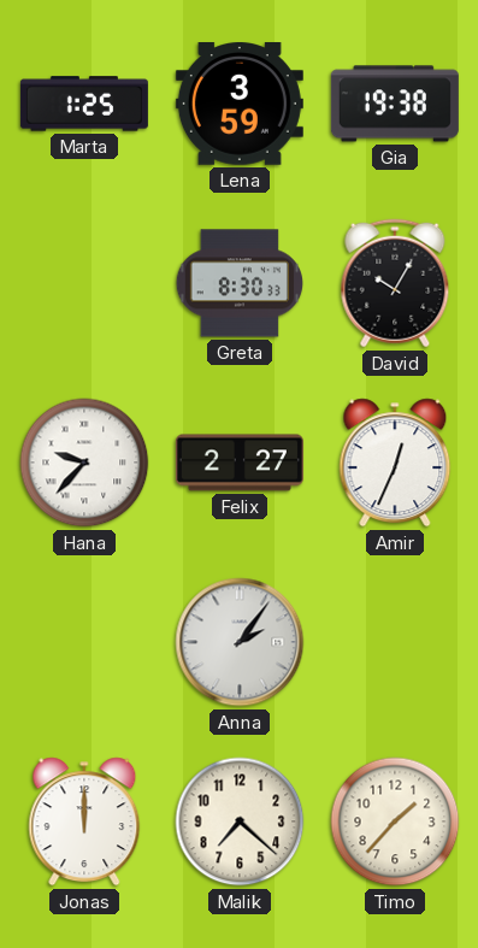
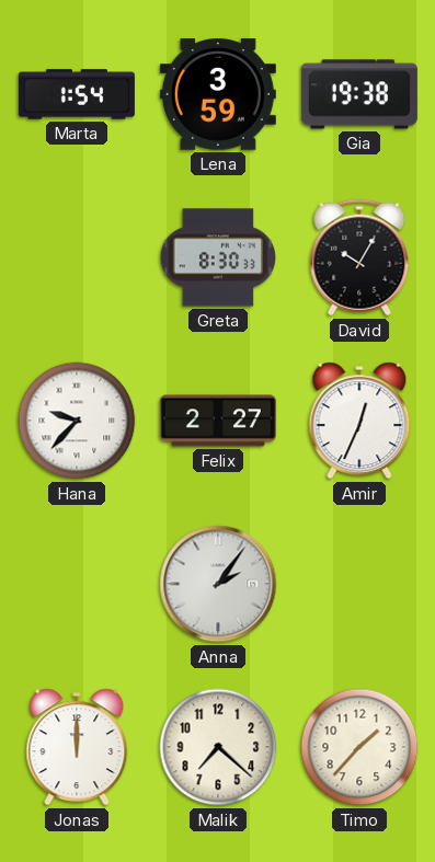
Marta: 1:25 -> 1:54
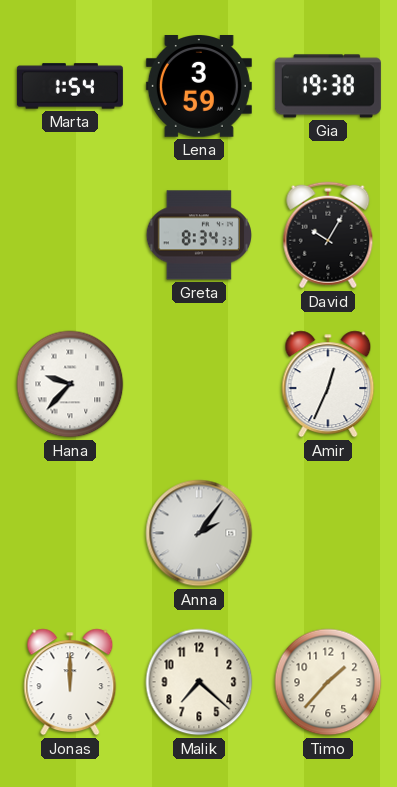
Greta: 8:30 -> 8:34
Felix: 2:27 -> none
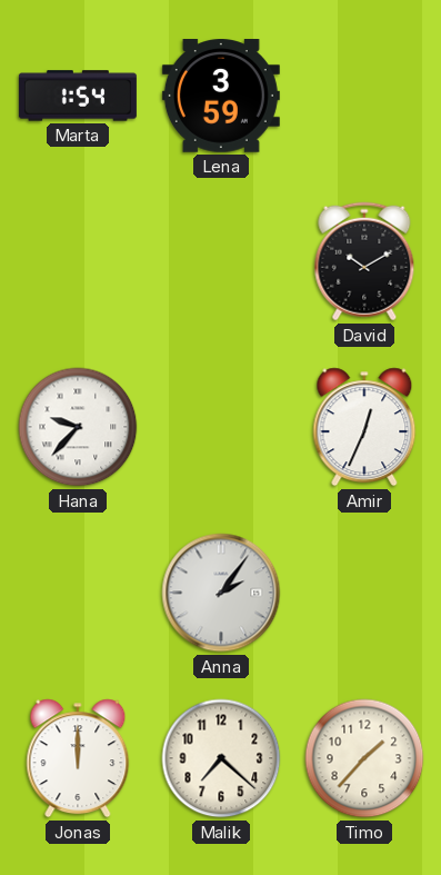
Gia: 19:38 -> none
Greta: 8:34 -> none
David: 10:05 -> 10:10
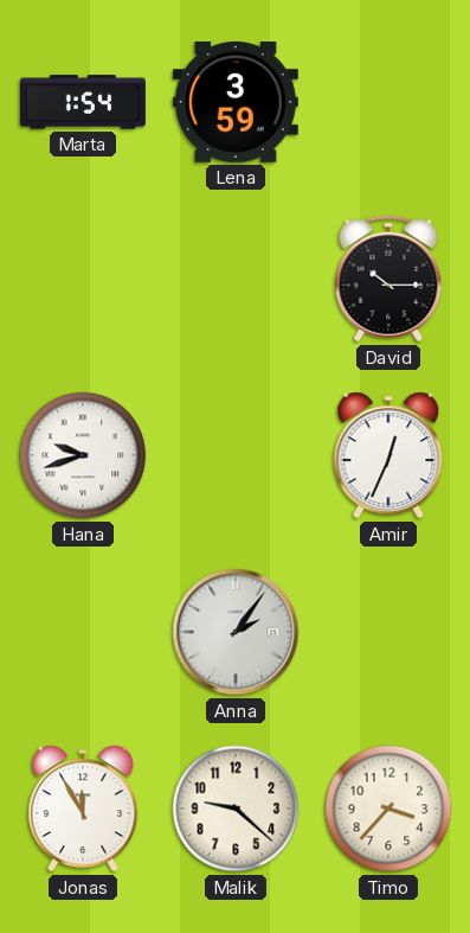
David: 10:10 -> 10:15
Hana: 9:37 -> 9:42
Jonas: 12:00 -> 11:55
Malik: 7:22 -> 9:22
Timo: 1:37 -> 3:37
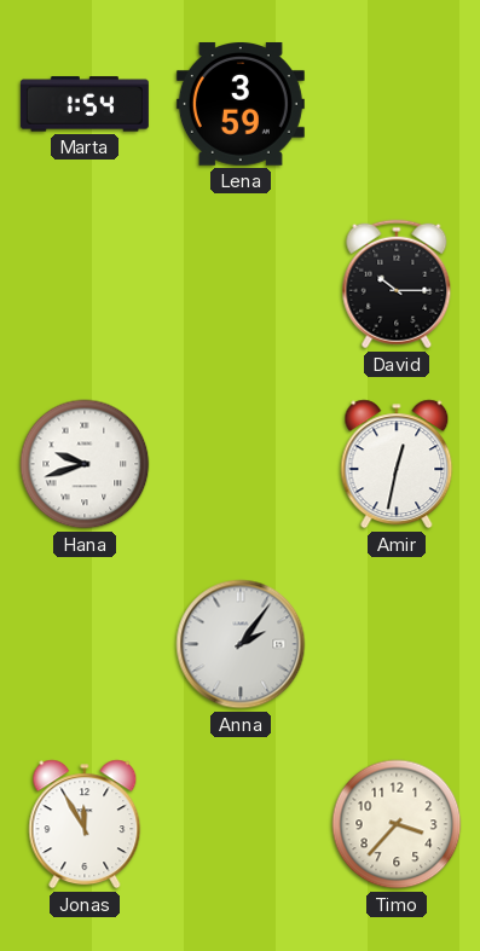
Amir: 12:34 -> 12:32
Malik: 9:22 -> none
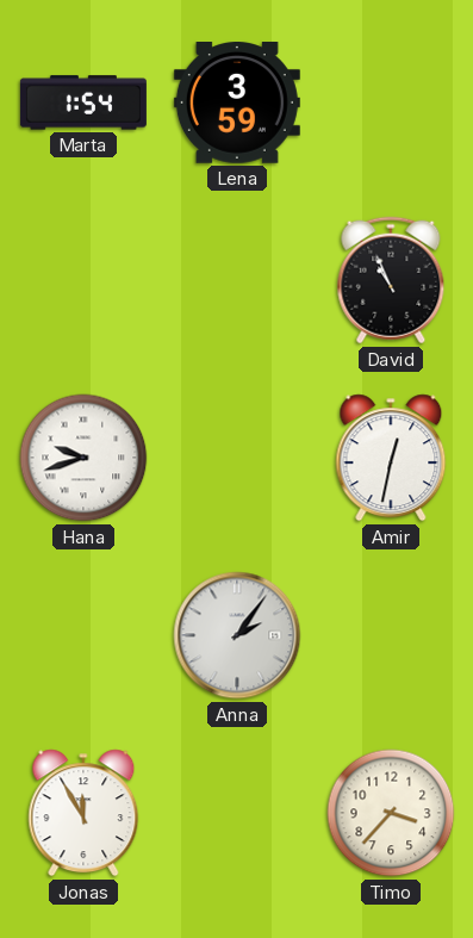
David: 10:15 -> 10:56
